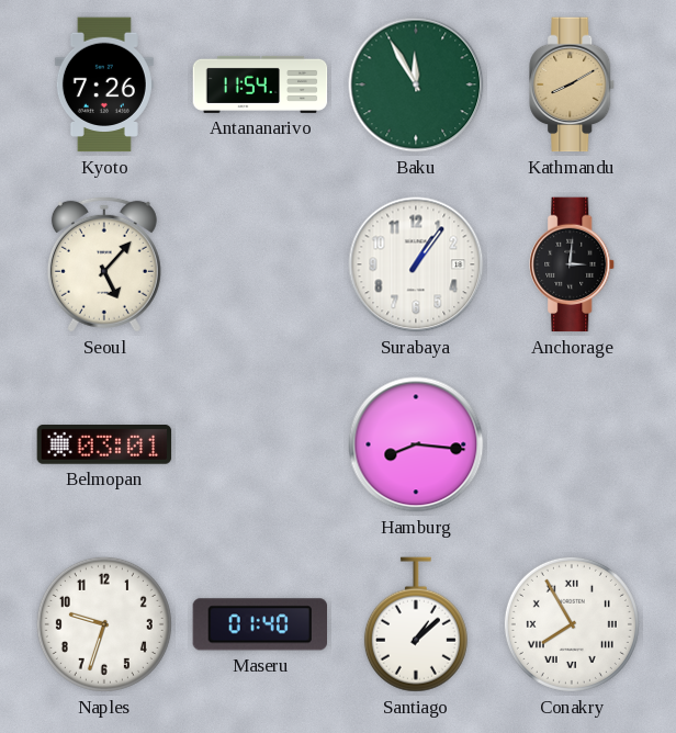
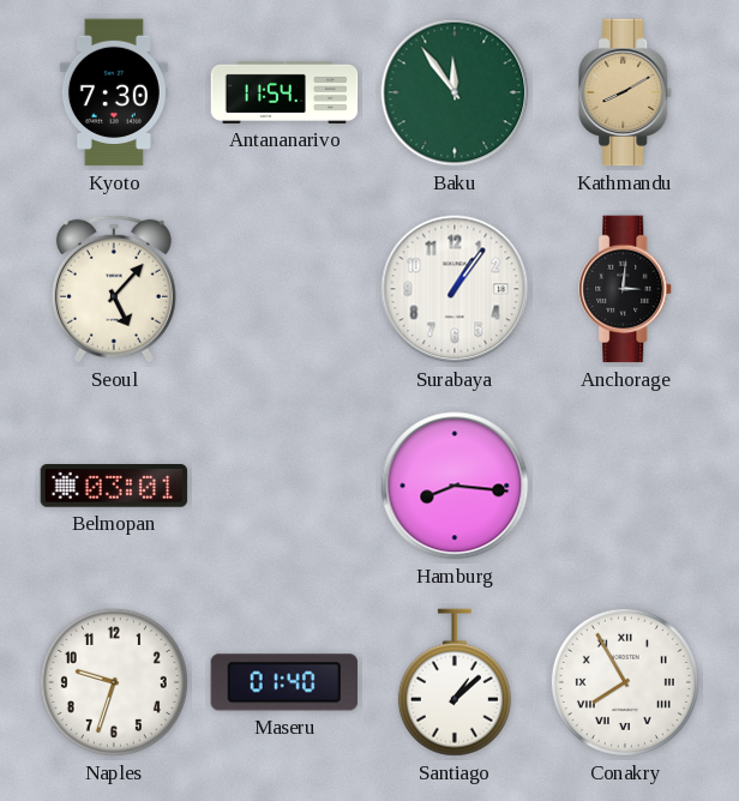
Kyoto: 7:26 -> 7:30
Baku: 11:55 -> 11:54
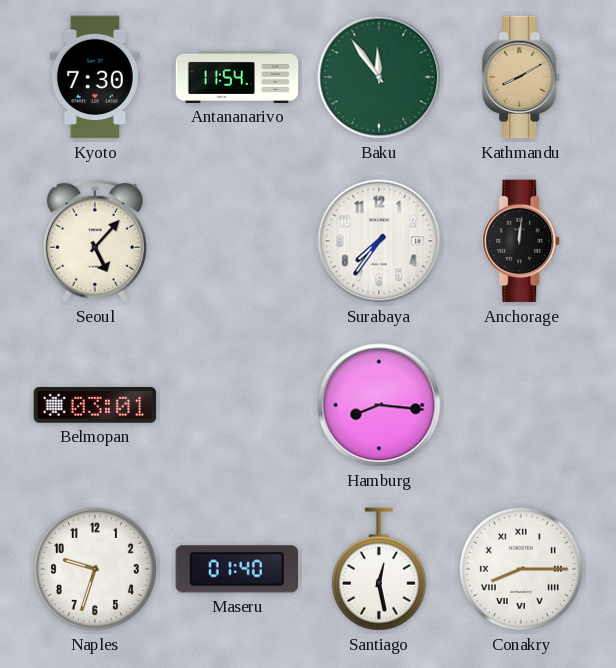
Surabaya: 1:06 -> 7:36
Anchorage: 3:01 -> 12:01
Santiago: 1:08 -> 12:28
Conakry: 7:55 -> 8:15
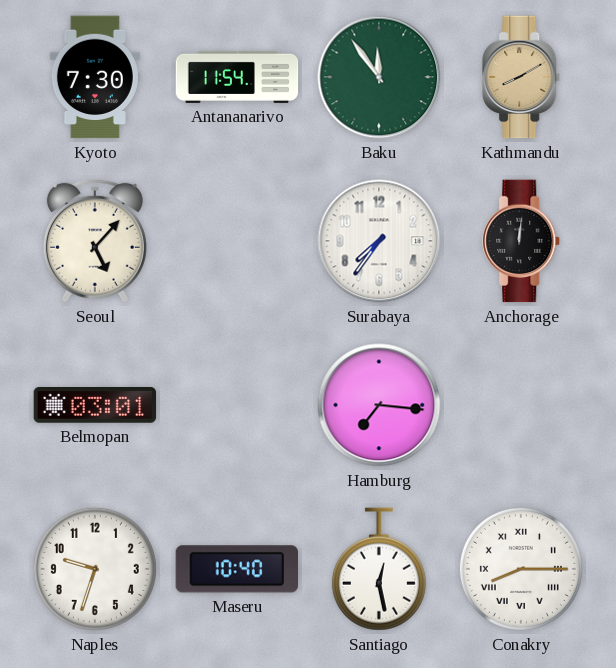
Hamburg: 8:16 -> 7:16
Maseru: 01:40 -> 10:40
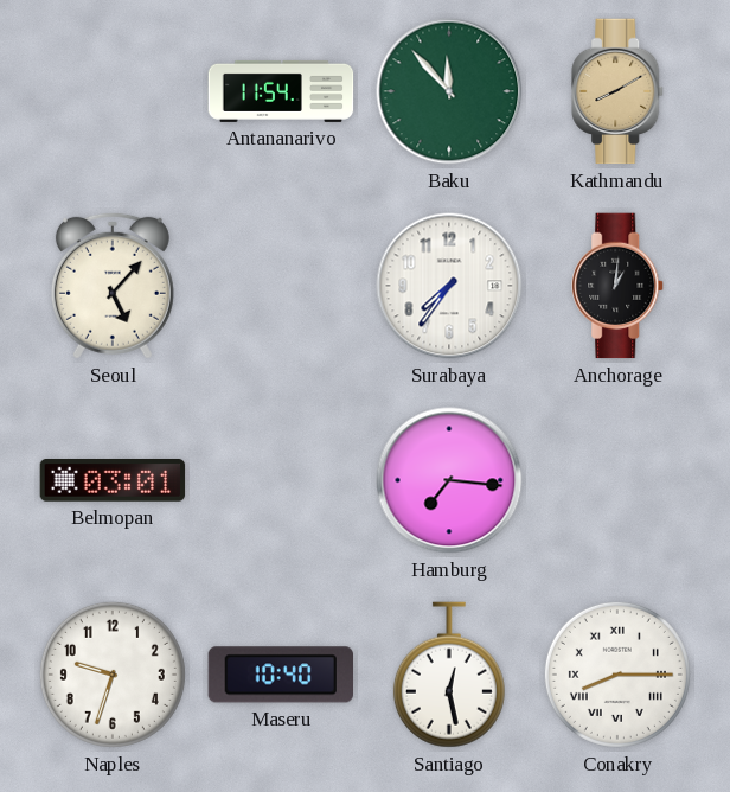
Kyoto: 7:30 -> none
Baku: 11:54 -> 11:53
Anchorage: 12:01 -> 1:01
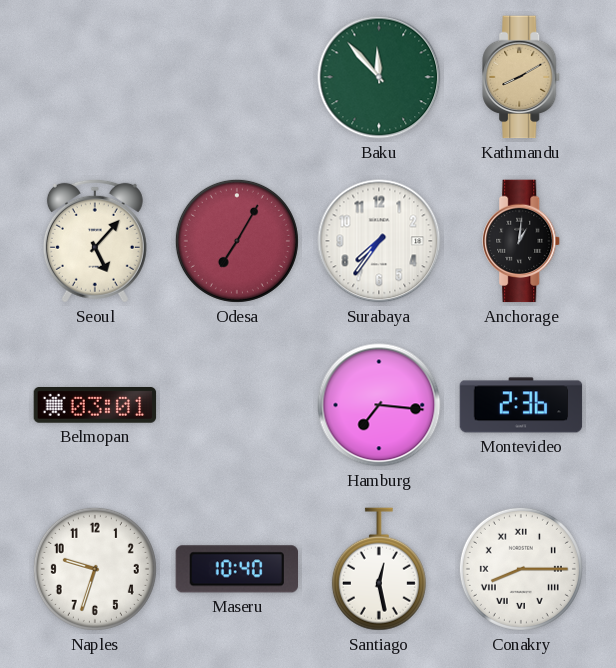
Antananarivo: 11:54 -> none
Odesa: none -> 7:05
Montevideo: none -> 2:36
